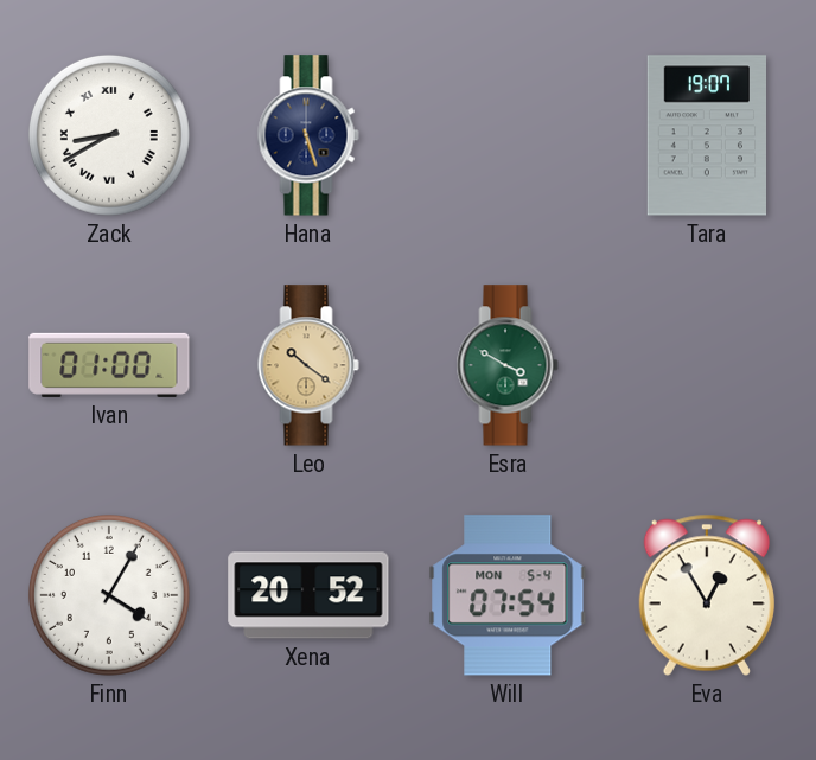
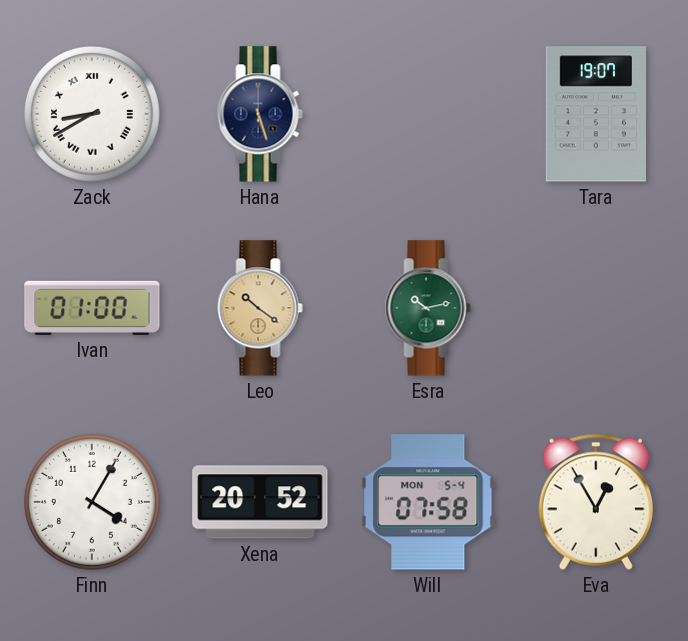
Esra: 3:50 -> 10:13
Will: 07:54 -> 07:58
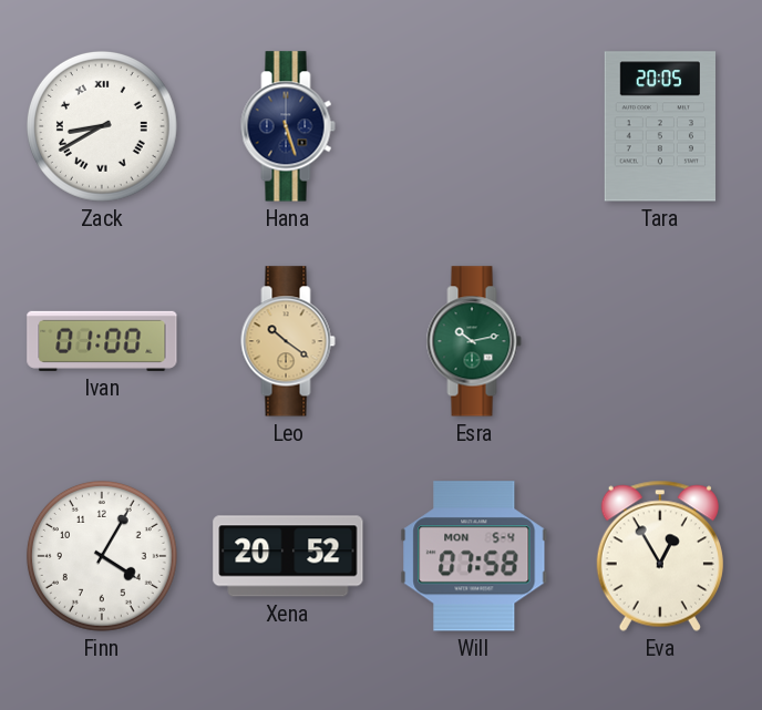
Tara: 19:07 -> 20:05
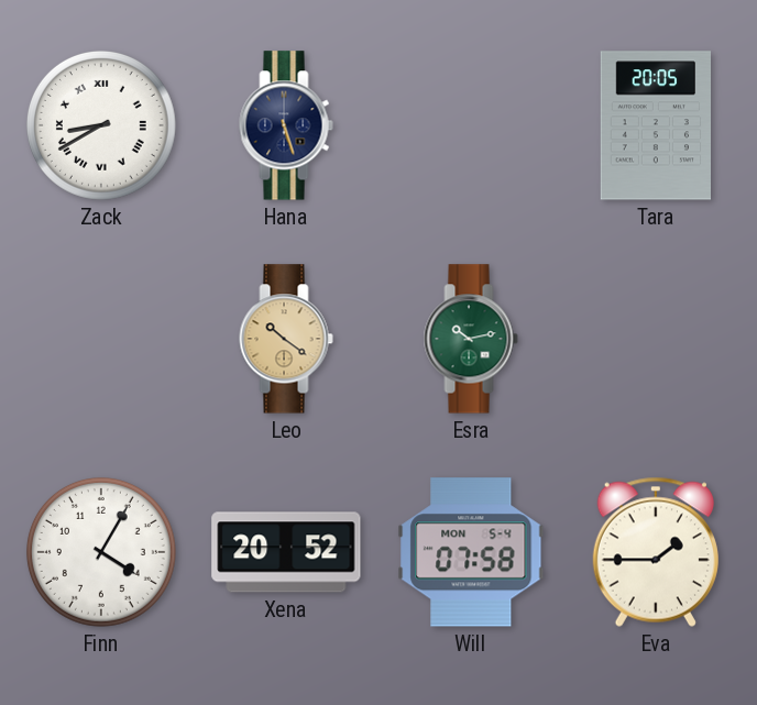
Ivan: 01:00 -> none
Eva: 12:55 -> 1:45
